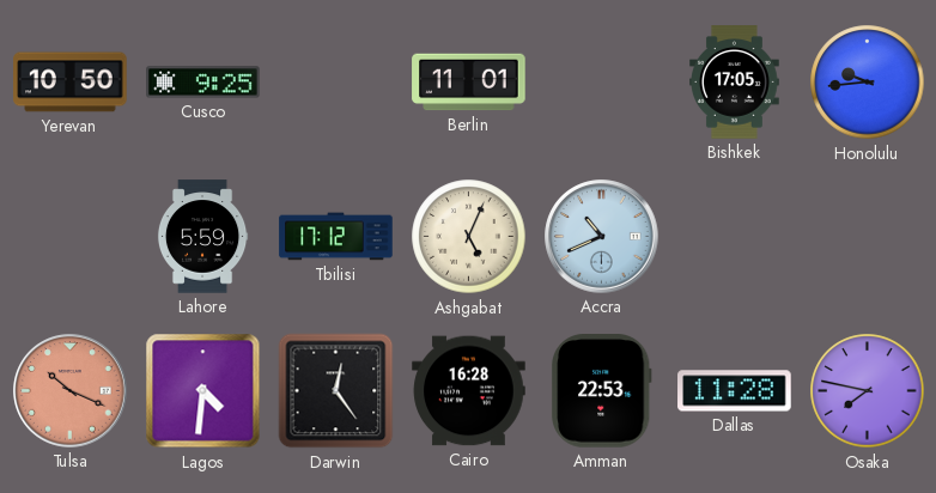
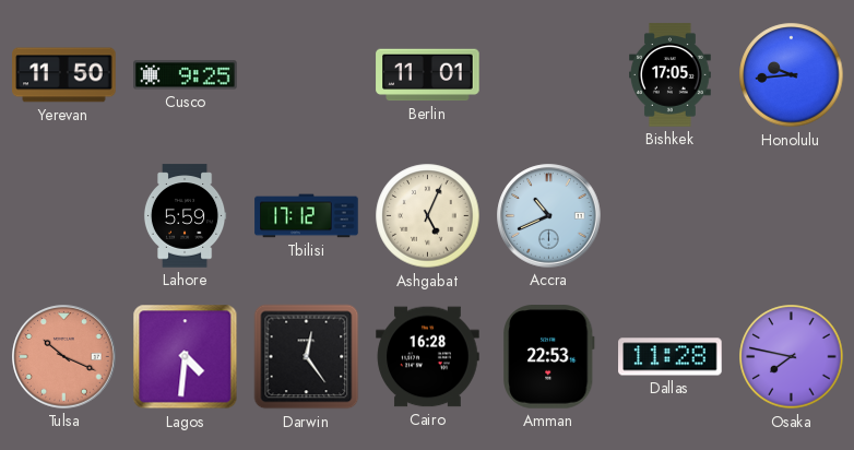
Yerevan: 10:50 -> 11:50
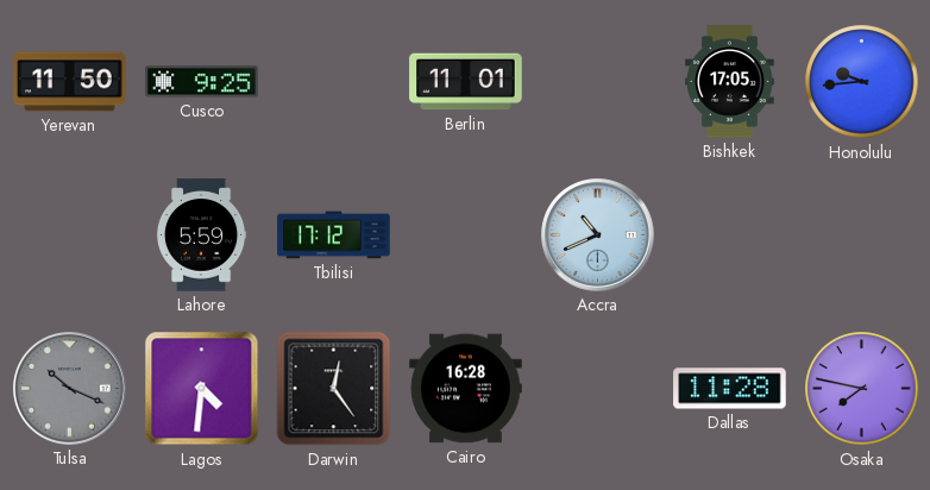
Ashgabat: 5:04 -> none
Tulsa dial: salmon -> grey
Amman: 22:53 -> none
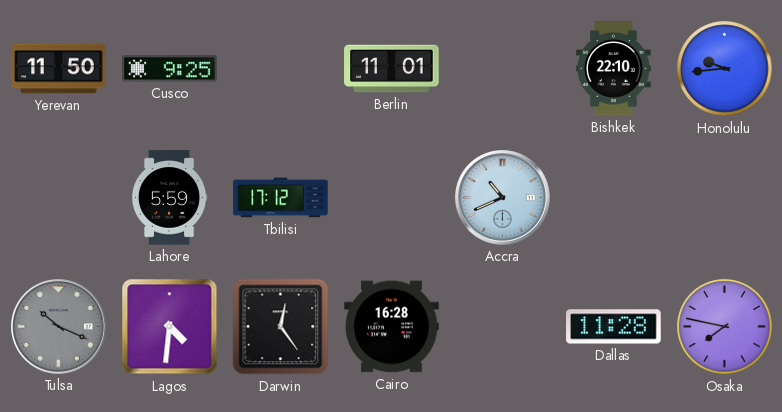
Bishkek: 17:05 -> 22:10
